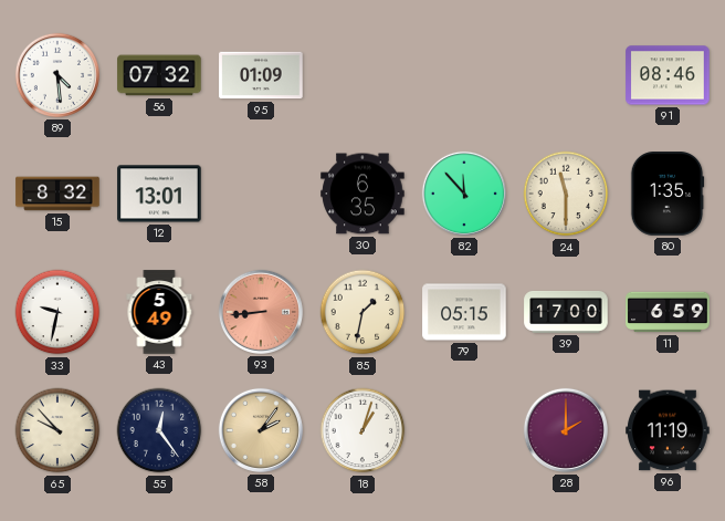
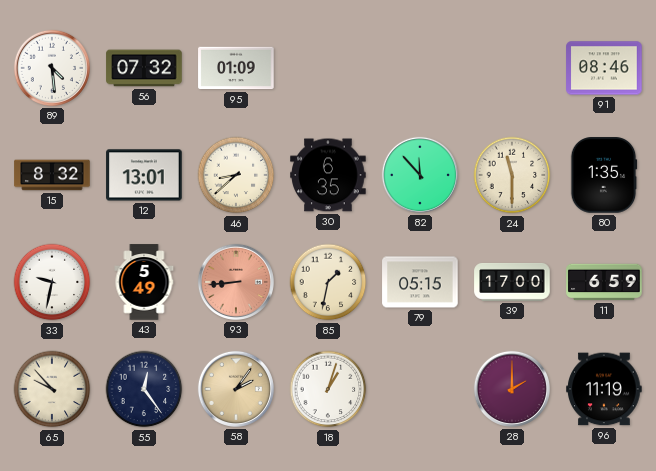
46: none -> 8:38
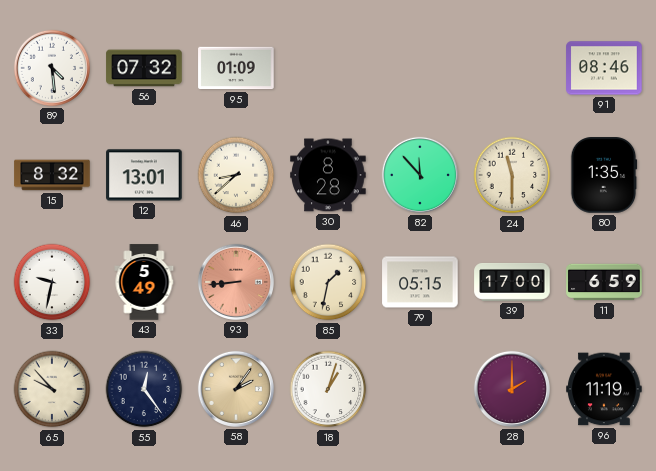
30: 6:35 -> 8:28
